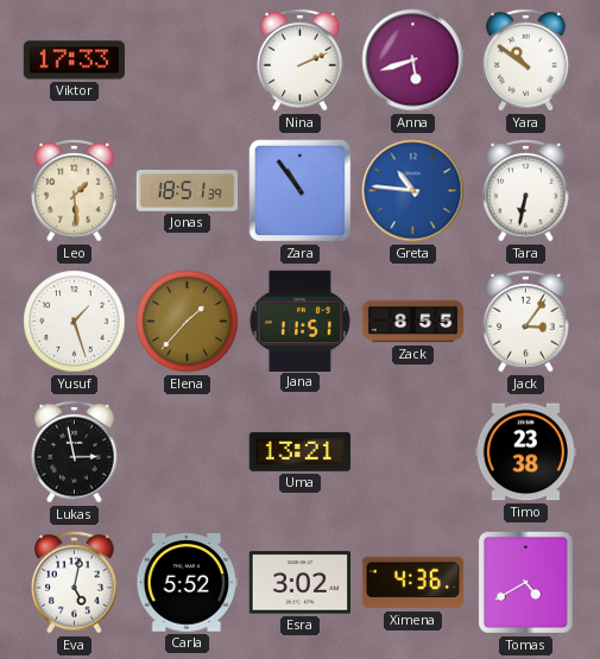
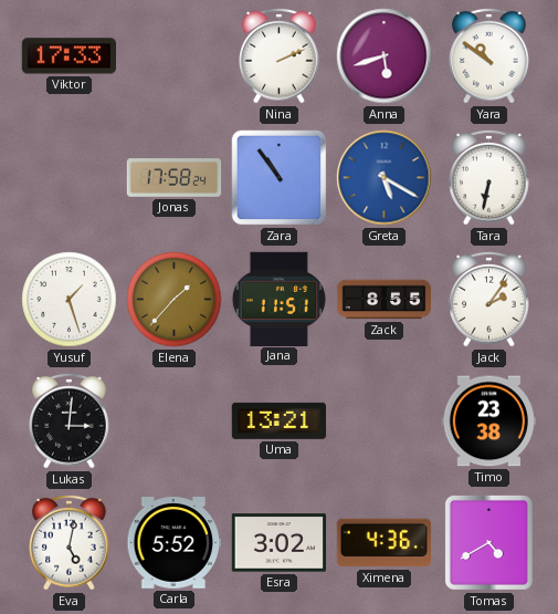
Leo: 1:29 -> none
Jonas: 18:51 -> 17:58
Greta: 10:46 -> 5:20
Jack: 3:06 -> 2:06
Lukas: 2:58 -> 3:01
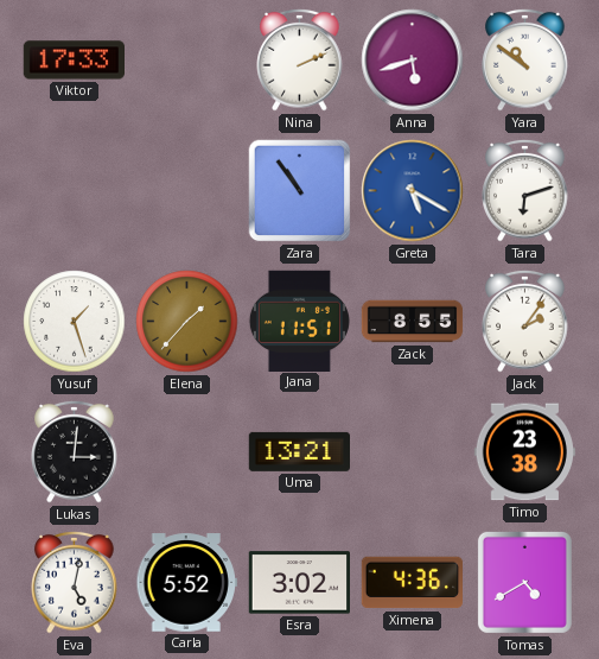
Jonas: 17:58 -> none
Tara: 6:32 -> 6:12
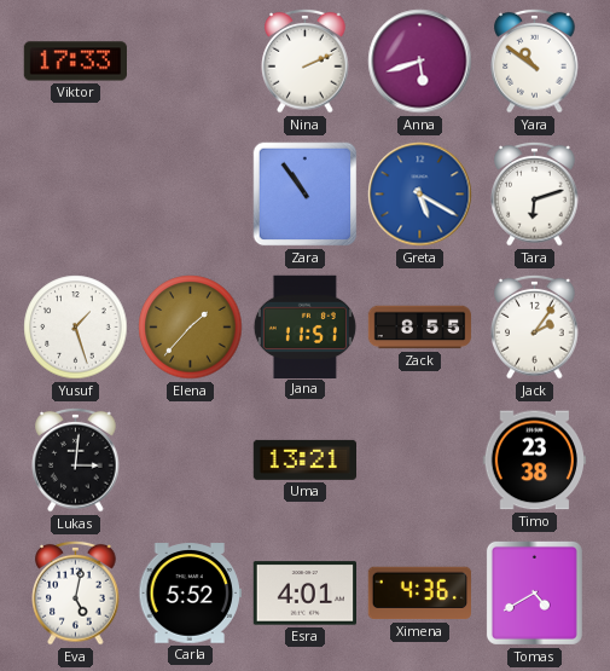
Esra: 3:02 -> 4:01
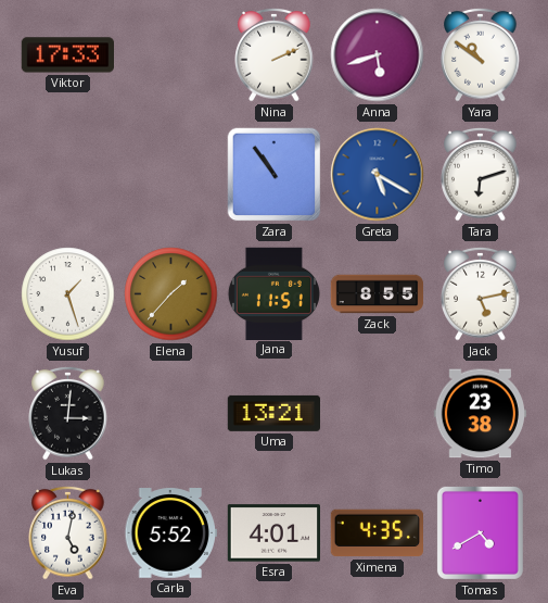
Jack: 2:06 -> 5:13
Ximena: 4:36 -> 4:35
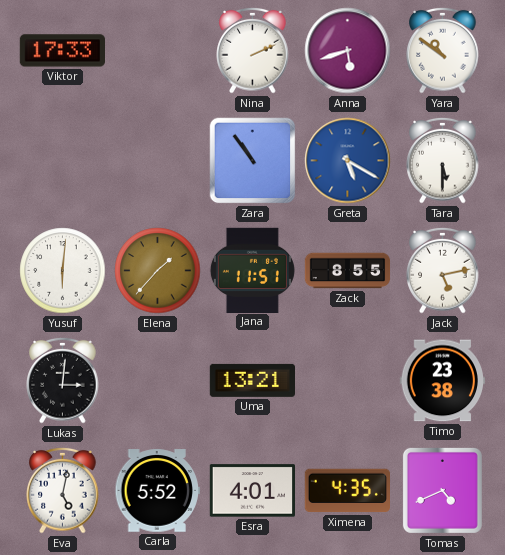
Tara: 6:12 -> 5:30
Yusuf: 1:27 -> 6:01
Tomas: 4:40 -> 4:41
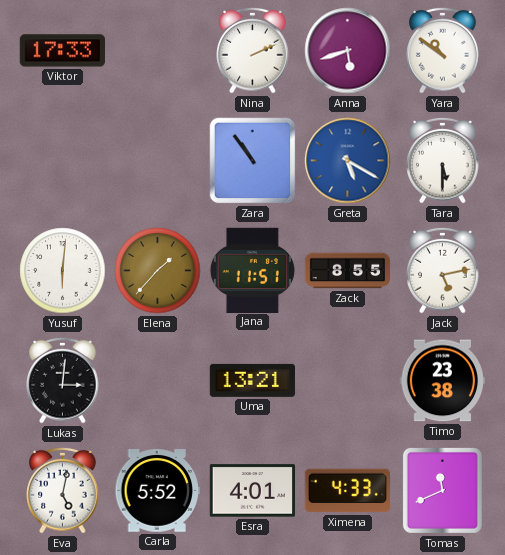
Ximena: 4:35 -> 4:33
Tomas: 4:41 -> 11:41
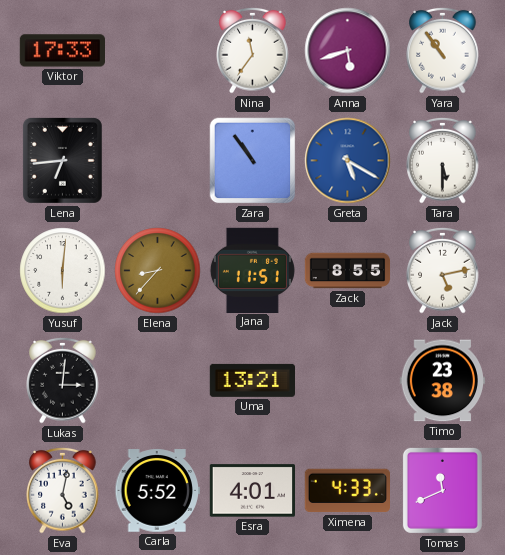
Nina: 2:11 -> 11:36
Yara: 10:51 -> 10:54
Lena: none -> 6:44
Elena: 1:37 -> 8:37
